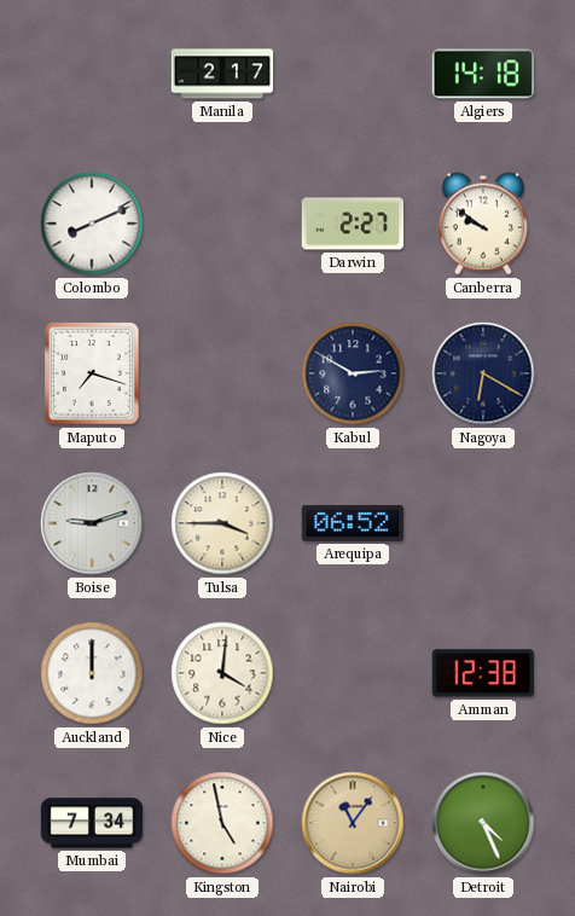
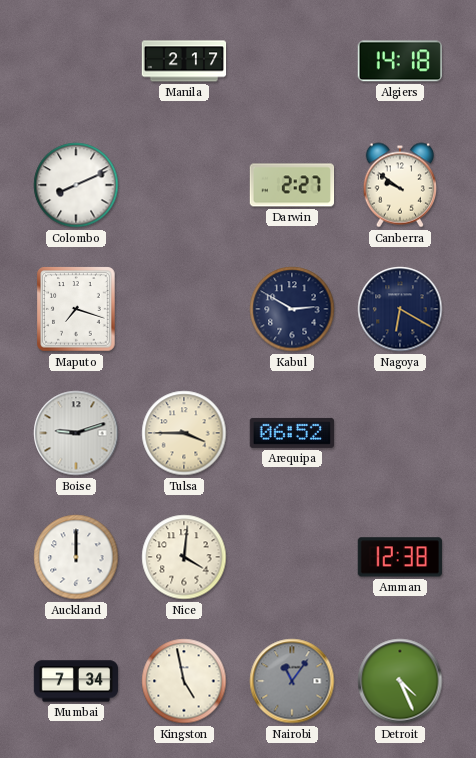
Nairobi dial: champagne -> grey
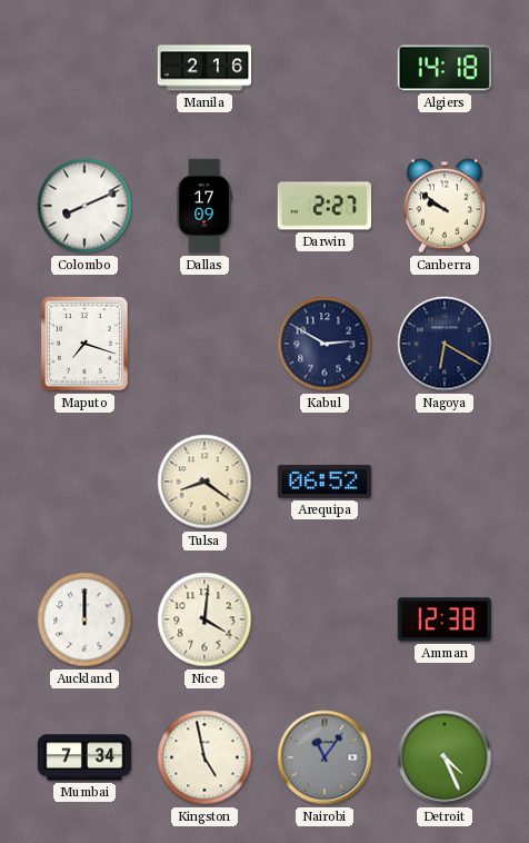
Manila: 2:17 -> 2:16
Dallas: none -> 17:09
Boise: 9:12 -> none
Tulsa: 3:45 -> 8:21
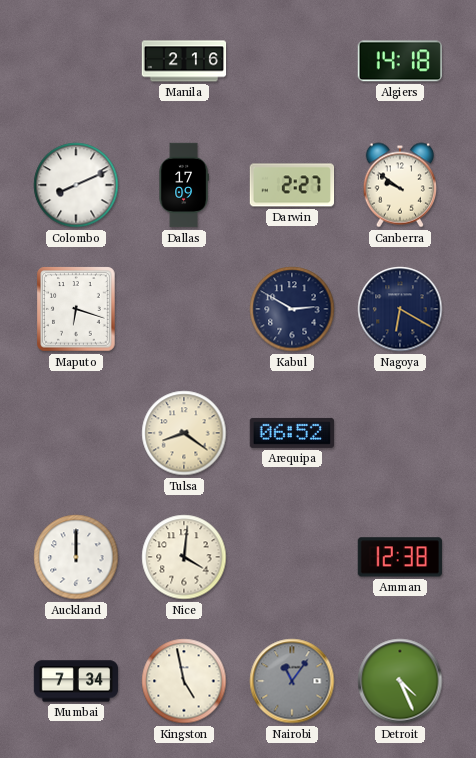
Maputo: 7:18 -> 6:18
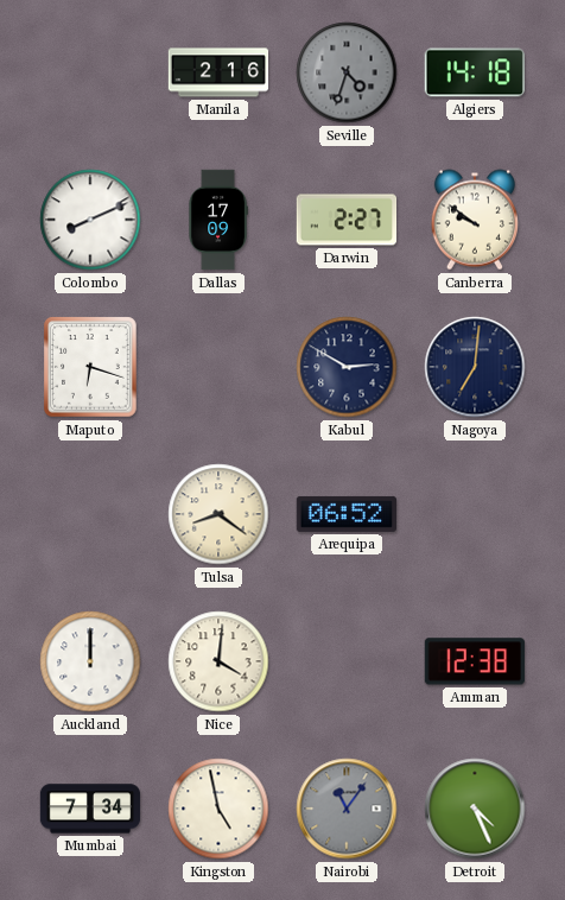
Seville: none -> 4:33
Nagoya: 6:20 -> 7:01
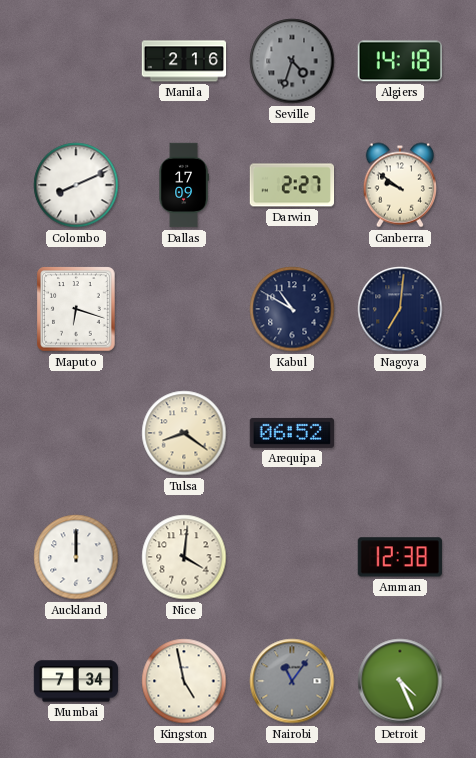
Kabul: 2:50 -> 10:50
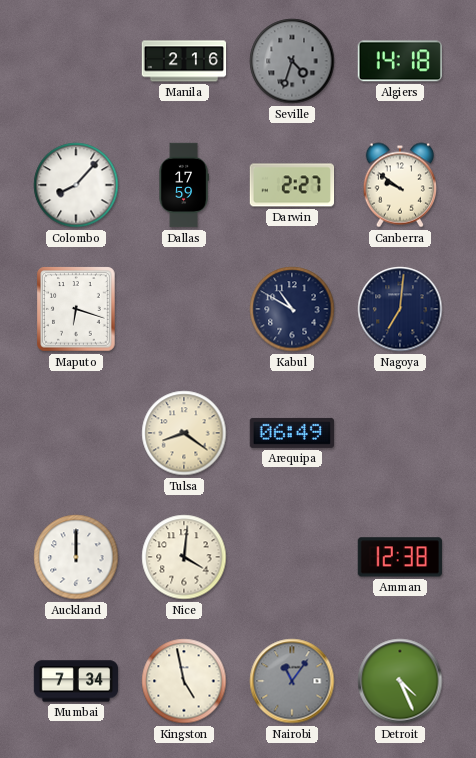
Colombo: 8:11 -> 8:07
Dallas: 17:09 -> 17:59
Arequipa: 06:52 -> 06:49
